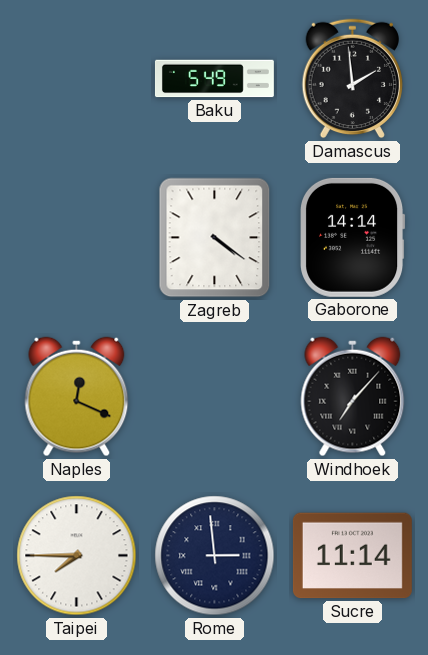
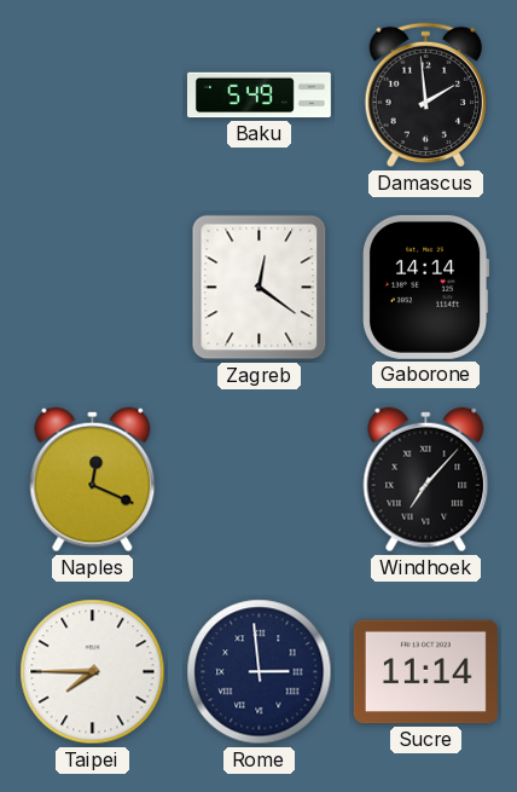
Zagreb: 4:21 -> 12:21
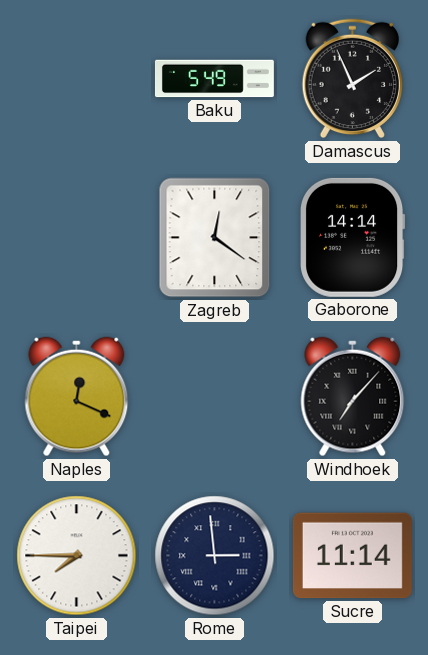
Damascus: 1:59 -> 1:56
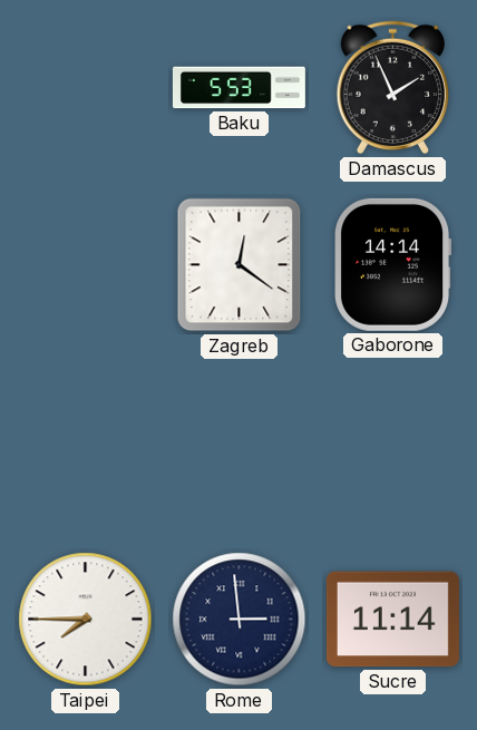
Baku: 5:49 -> 5:53
Naples: 12:19 -> none
Windhoek: 7:07 -> none
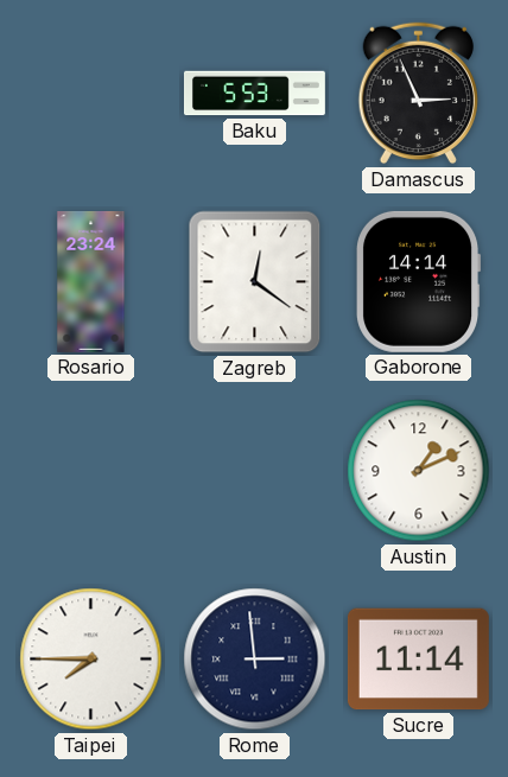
Damascus: 1:56 -> 2:56
Rosario: none -> 23:24
Austin: none -> 1:11
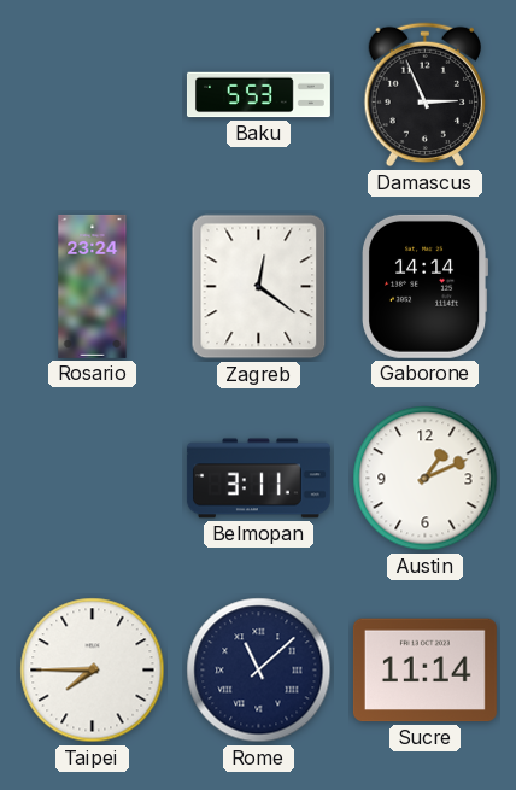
Belmopan: none -> 3:11
Rome: 2:59 -> 11:08
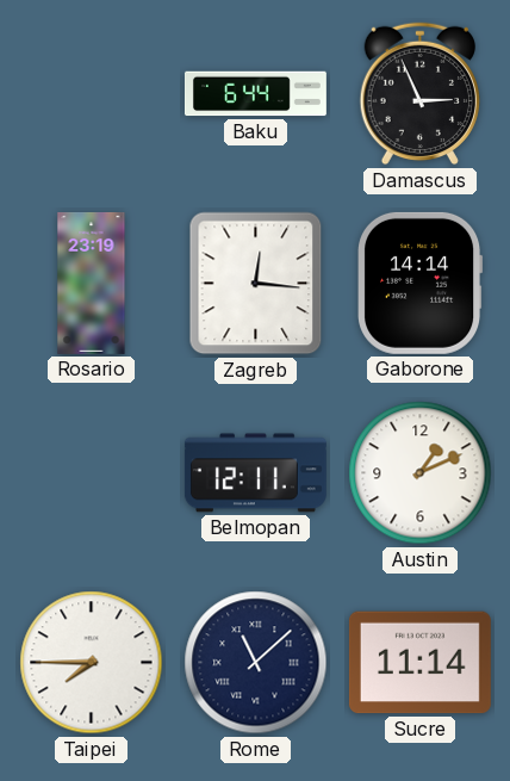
Baku: 5:53 -> 6:44
Rosario: 23:24 -> 23:19
Zagreb: 12:21 -> 12:16
Belmopan: 3:11 -> 12:11
